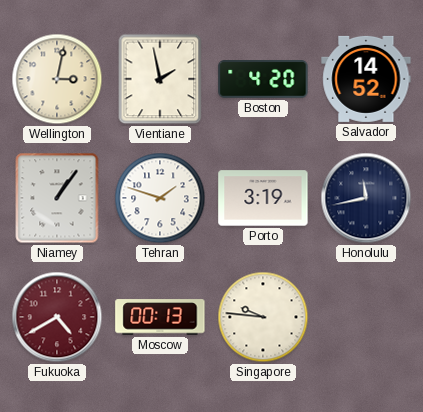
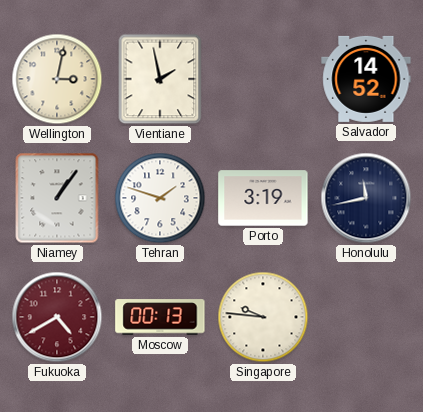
Boston: 4:20 -> none
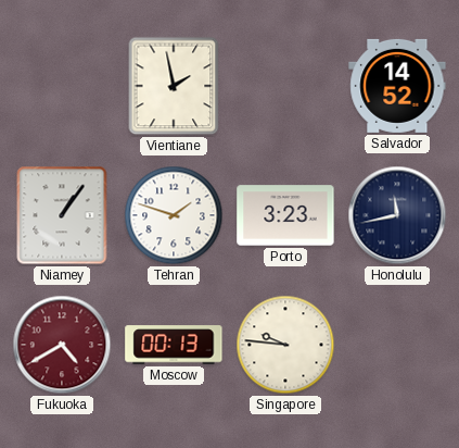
Wellington: 3:02 -> none
Porto: 3:19 -> 3:23
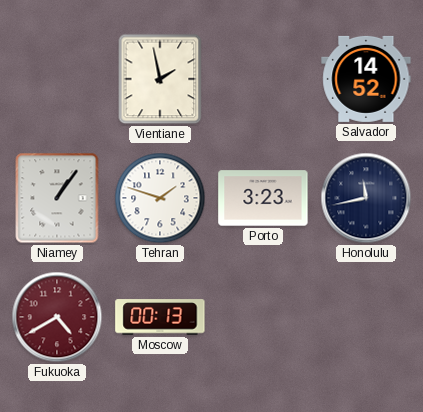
Singapore: 9:46 -> none
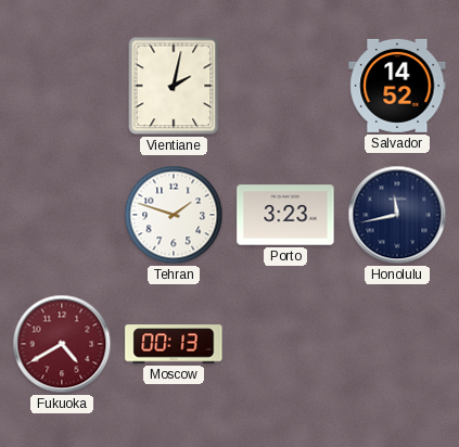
Vientiane: 1:58 -> 2:02
Niamey: 1:06 -> none
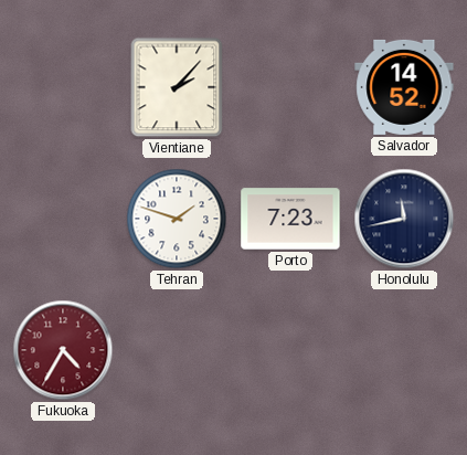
Vientiane: 2:02 -> 2:07
Porto: 3:23 -> 7:23
Fukuoka: 4:40 -> 4:35
Moscow: 00:13 -> none
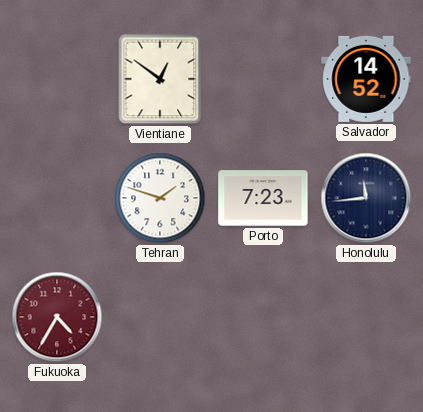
Vientiane: 2:07 -> 12:51
Honolulu: 11:43 -> 11:44
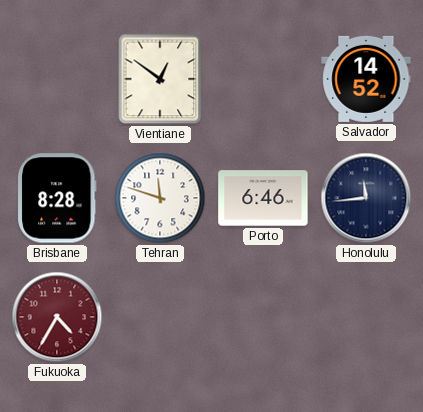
Brisbane: none -> 8:28
Tehran: 1:48 -> 11:48
Porto: 7:23 -> 6:46
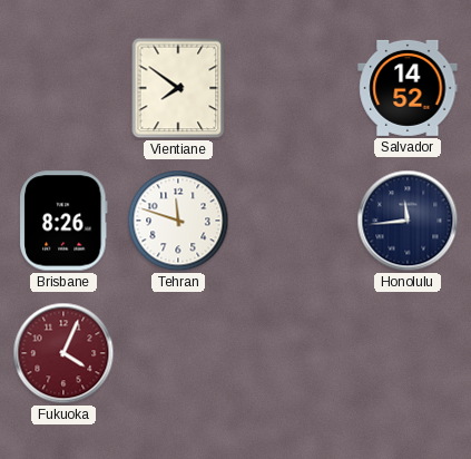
Vientiane: 12:51 -> 7:51
Brisbane: 8:28 -> 8:26
Porto: 6:46 -> none
Fukuoka: 4:35 -> 4:04
